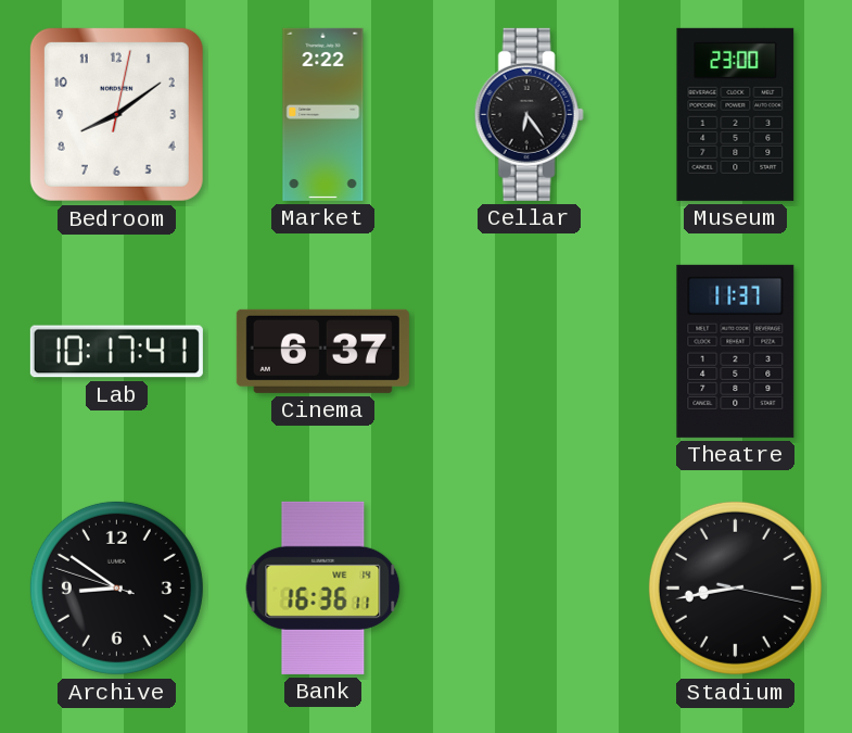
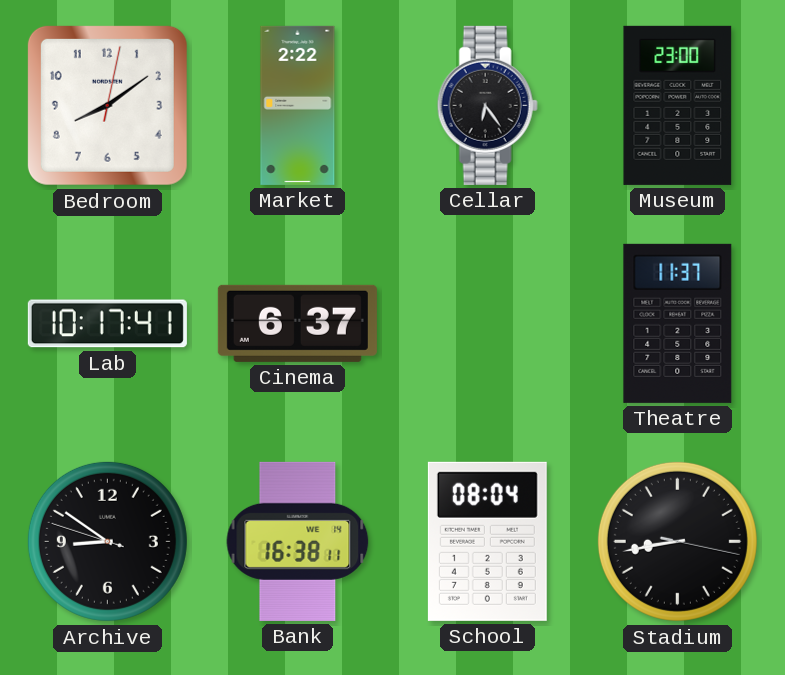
Bank: 16:36 -> 16:38
School: none -> 08:04
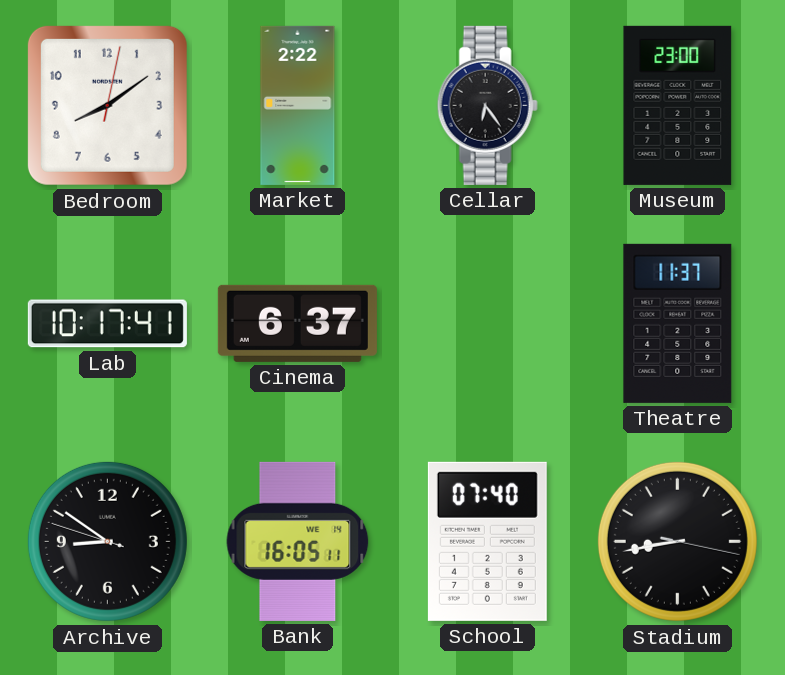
Bank: 16:38 -> 16:05
School: 08:04 -> 07:40
